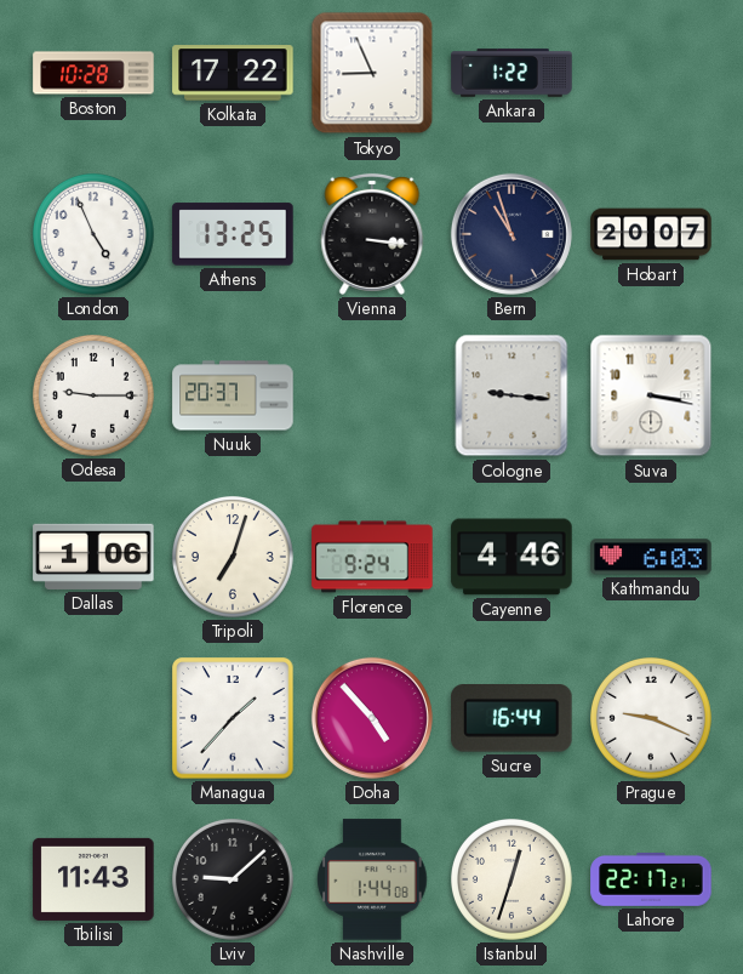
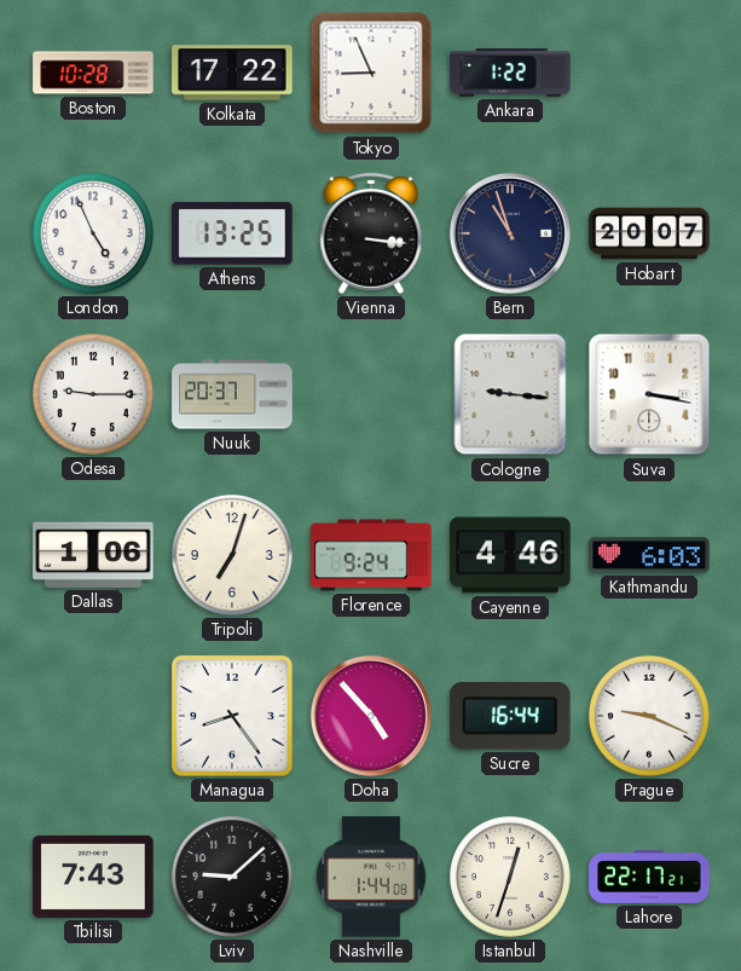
Managua: 1:37 -> 8:24
Tbilisi: 11:43 -> 7:43
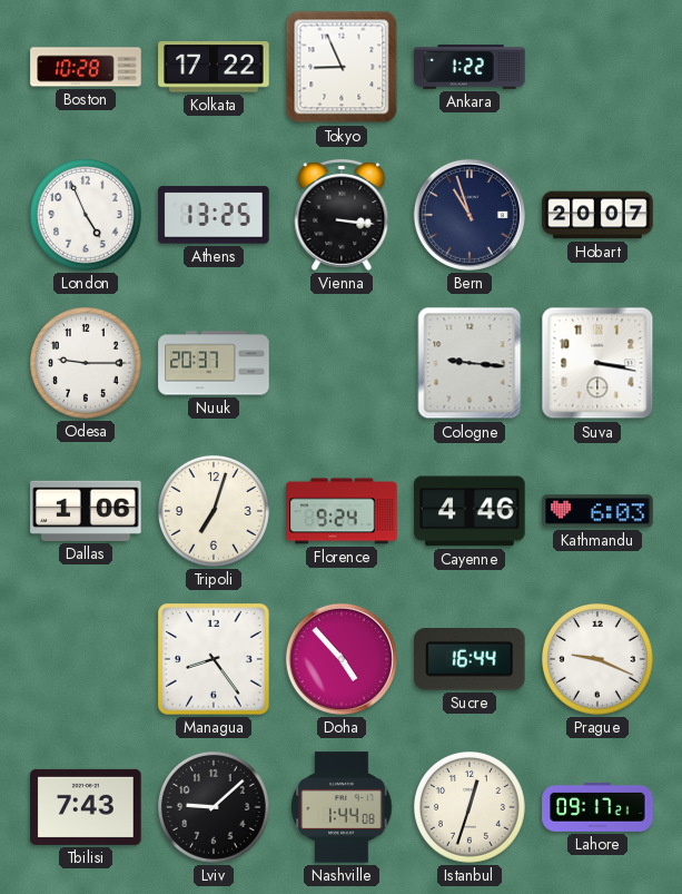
Lahore: 22:17 -> 09:17
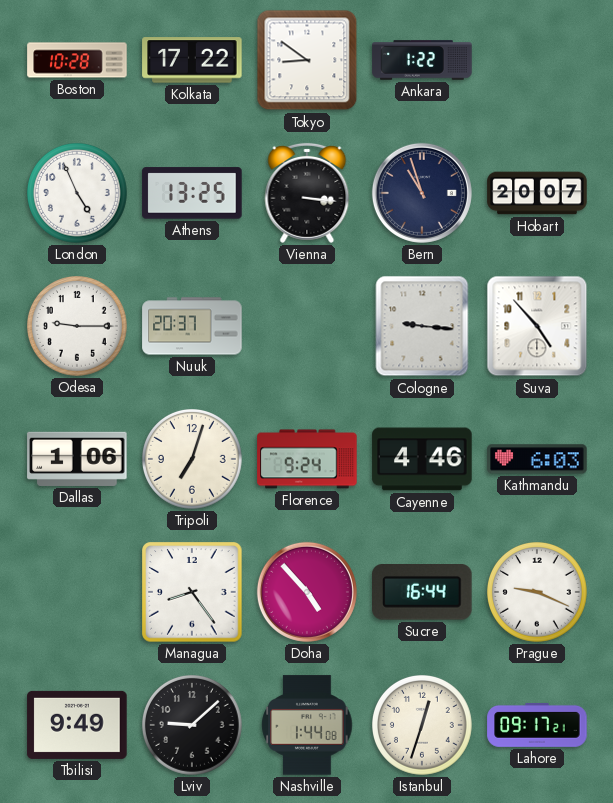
Tokyo: 8:56 -> 8:51
Suva: 3:17 -> 4:53
Tbilisi: 7:43 -> 9:49
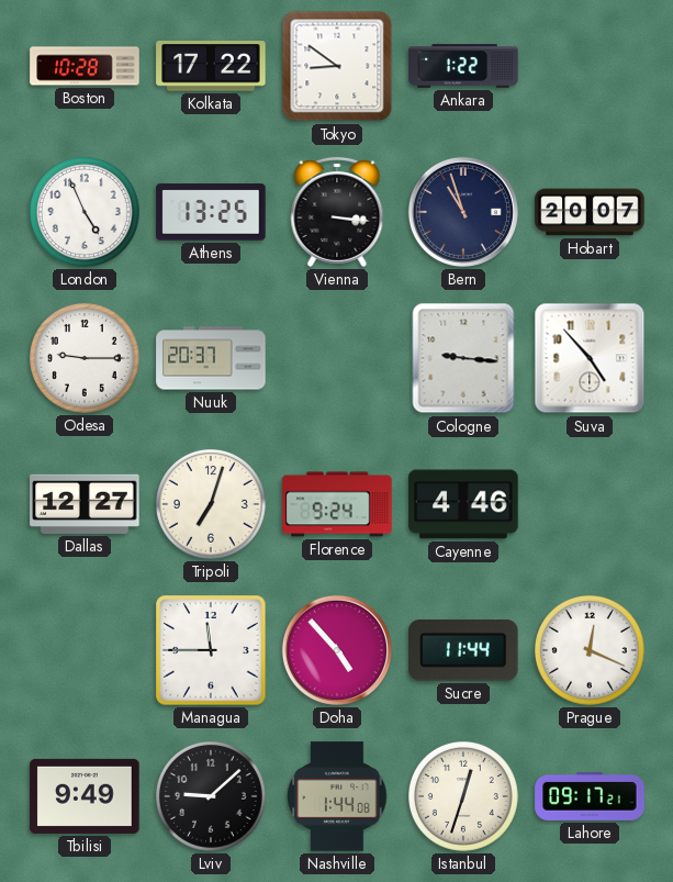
Dallas: 1:06 -> 12:27
Kathmandu: 6:03 -> none
Managua: 8:24 -> 11:45
Sucre: 16:44 -> 11:44
Prague: 9:19 -> 12:19
